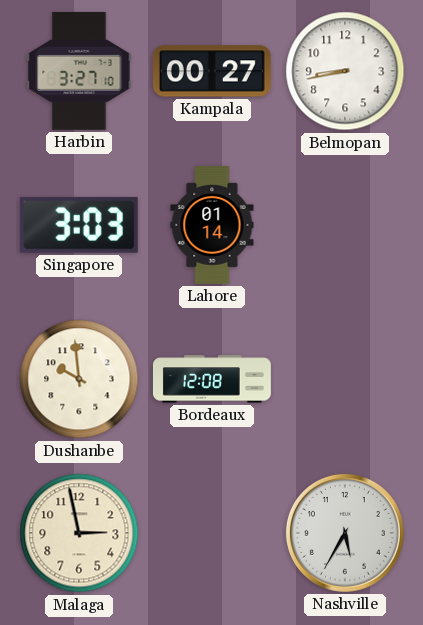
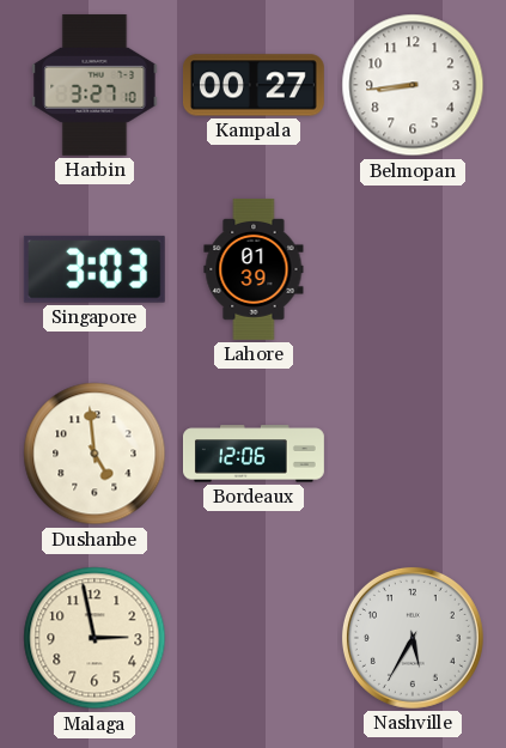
Belmopan: 8:43 -> 8:44
Lahore: 01:14 -> 01:39
Dushanbe: 9:59 -> 4:59
Bordeaux: 12:08 -> 12:06
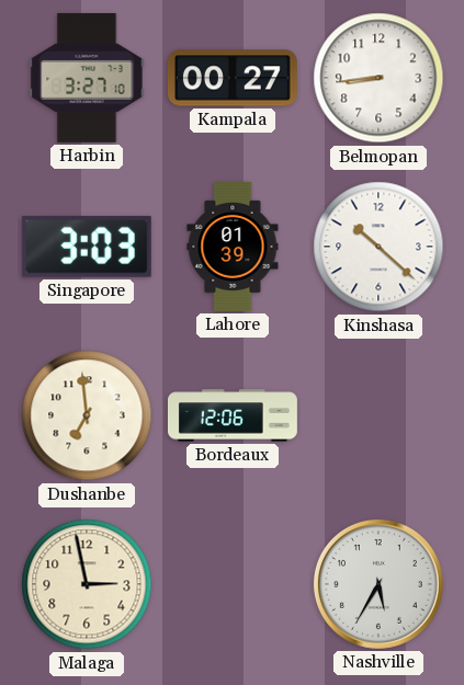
Kinshasa: none -> 10:22
Dushanbe: 4:59 -> 6:59
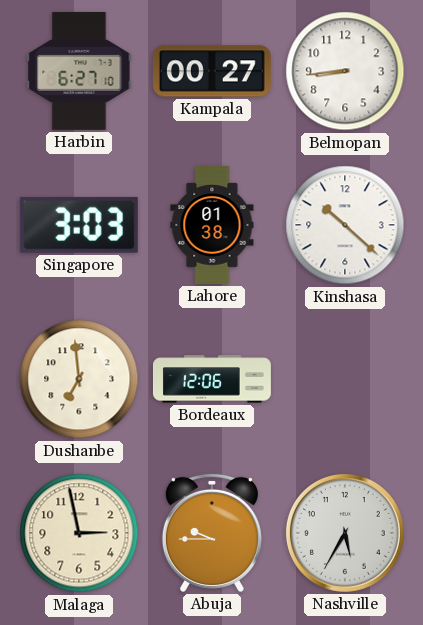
Harbin: 3:27 -> 6:27
Lahore: 01:39 -> 01:38
Abuja: none -> 9:45
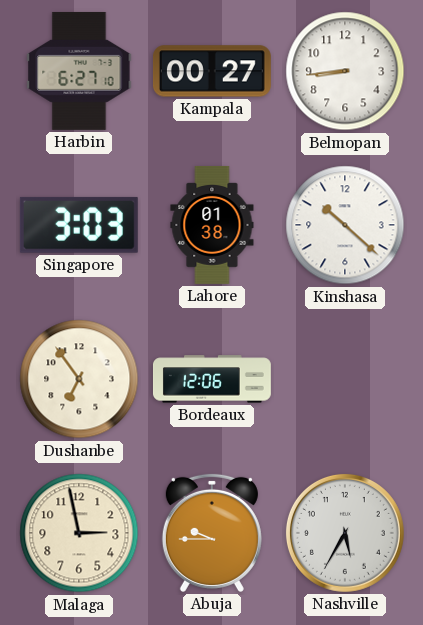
Dushanbe: 6:59 -> 6:54
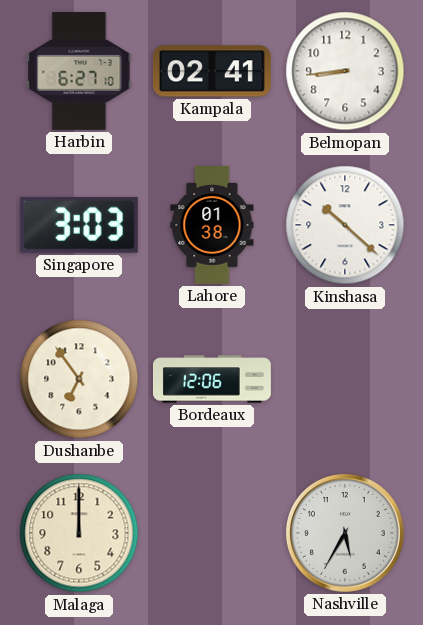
Kampala: 00:27 -> 02:41
Malaga: 2:58 -> 12:00
Abuja: 9:45 -> none
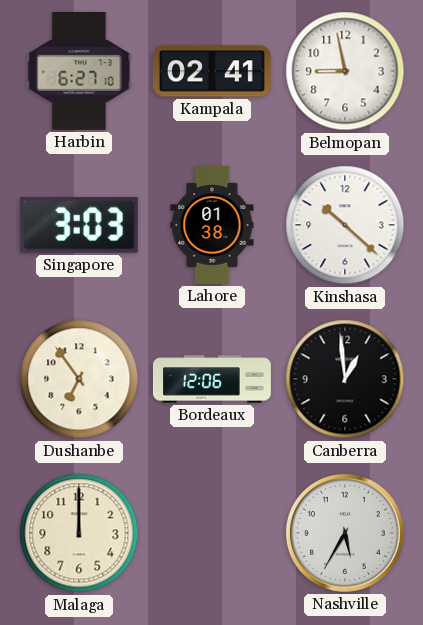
Belmopan: 8:44 -> 8:58
Canberra: none -> 12:59
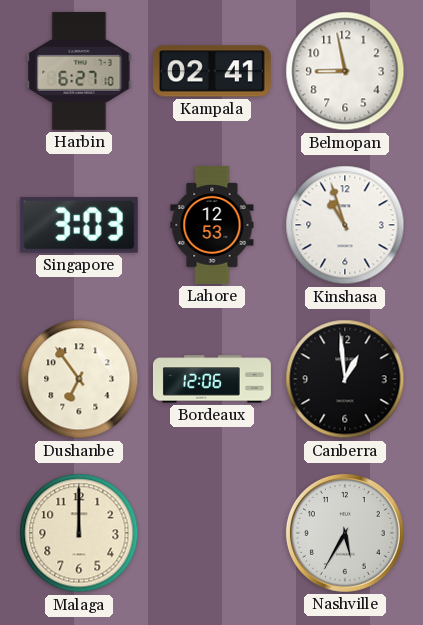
Lahore: 01:38 -> 12:53
Kinshasa: 10:22 -> 10:57
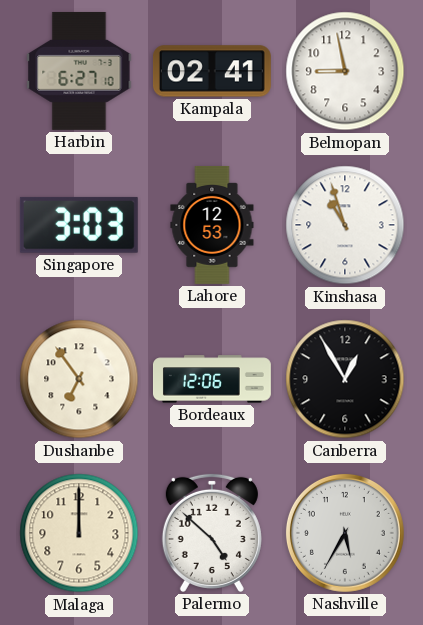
Canberra: 12:59 -> 12:55
Palermo: none -> 4:52
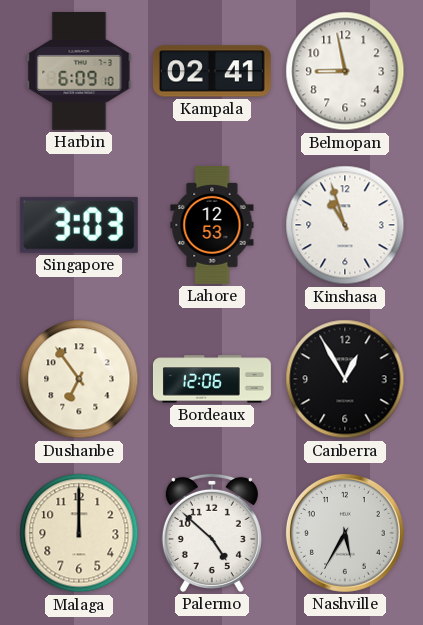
Harbin: 6:27 -> 6:09
